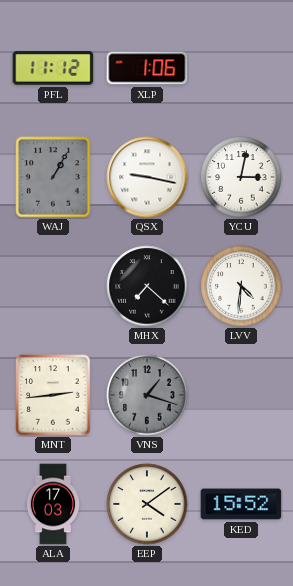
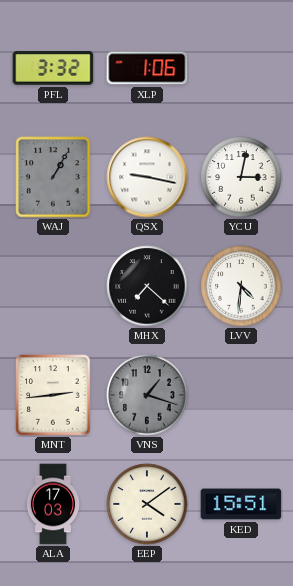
PFL: 11:12 -> 3:32
KED: 15:52 -> 15:51
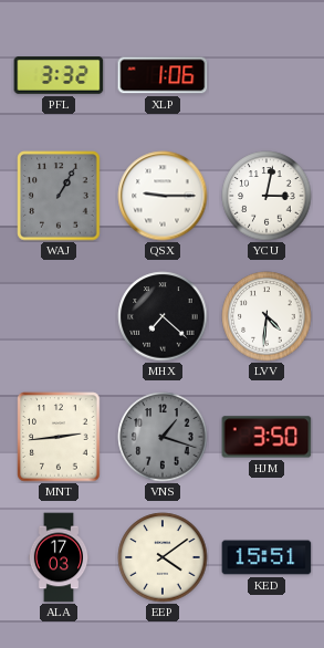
QSX: 9:17 -> 9:15
HJM: none -> 3:50
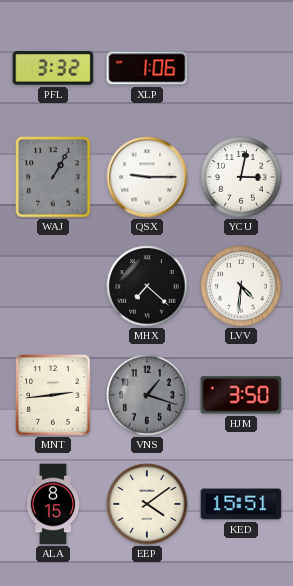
ALA: 17:03 -> 8:15
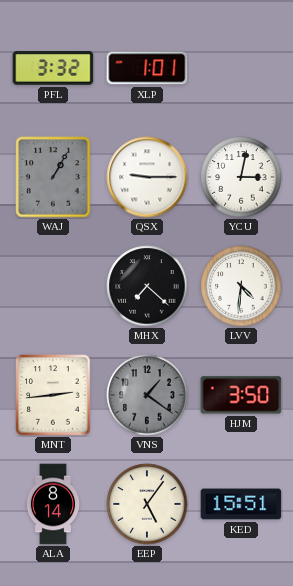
XLP: 1:06 -> 1:01
VNS: 1:18 -> 1:21
ALA: 8:15 -> 8:14
EEP: 4:09 -> 5:06
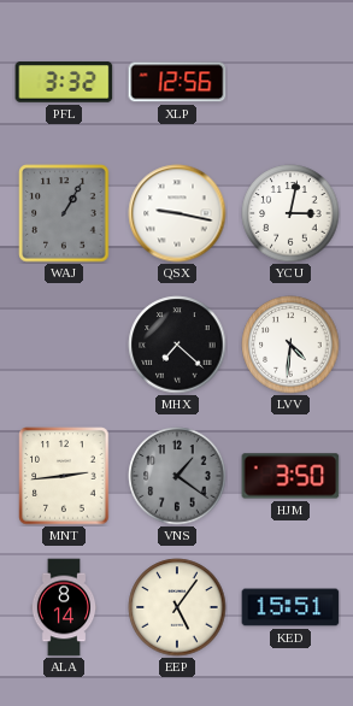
XLP: 1:01 -> 12:56
QSX: 9:15 -> 9:17
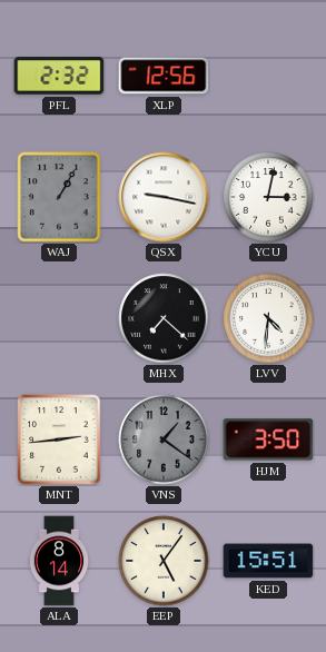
PFL: 3:32 -> 2:32
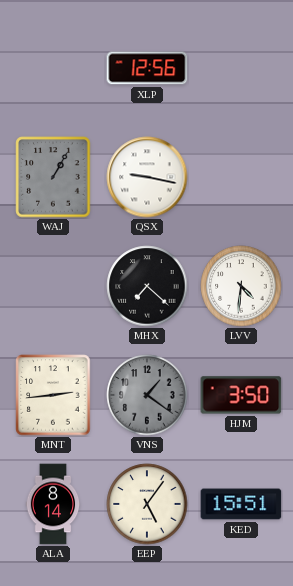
PFL: 2:32 -> none
YCU: 3:02 -> none
